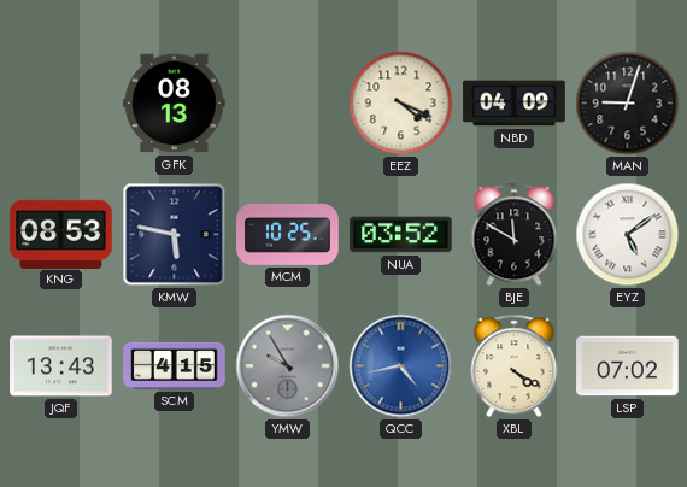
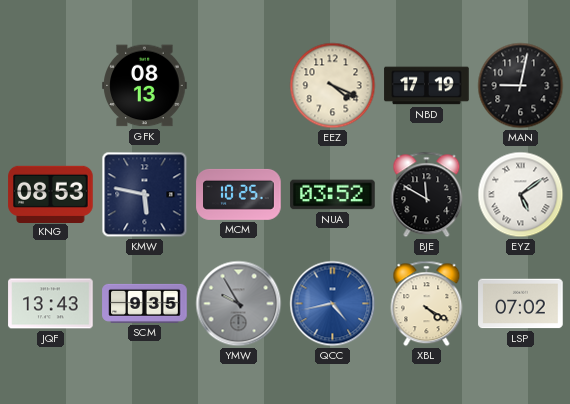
NBD: 04:09 -> 17:19
MAN: 9:03 -> 9:02
SCM: 4:15 -> 9:35
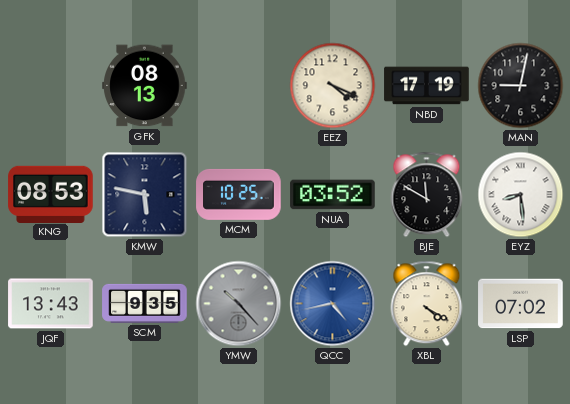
EYZ: 5:09 -> 8:29
YMW: 9:55 -> 10:23
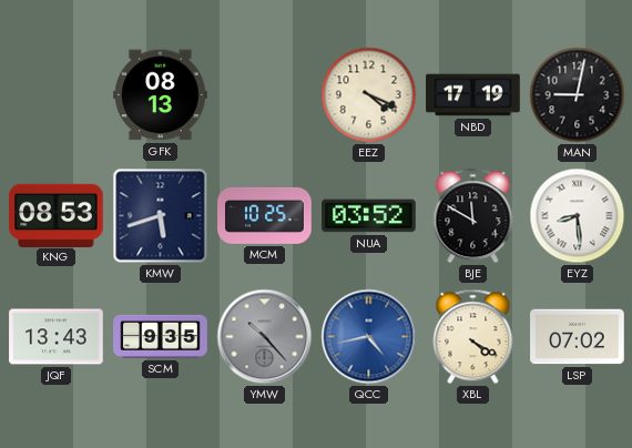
KMW: 5:47 -> 5:42
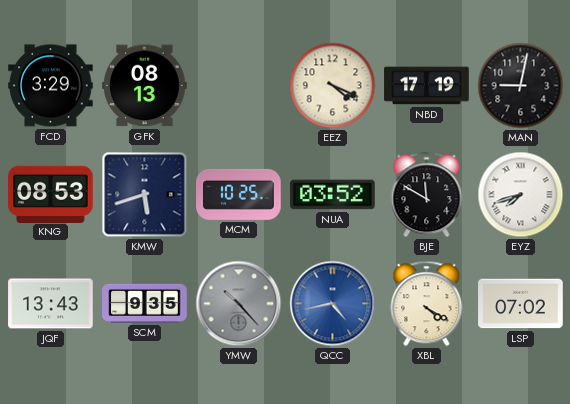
FCD: none -> 3:29
EYZ: 8:29 -> 7:42
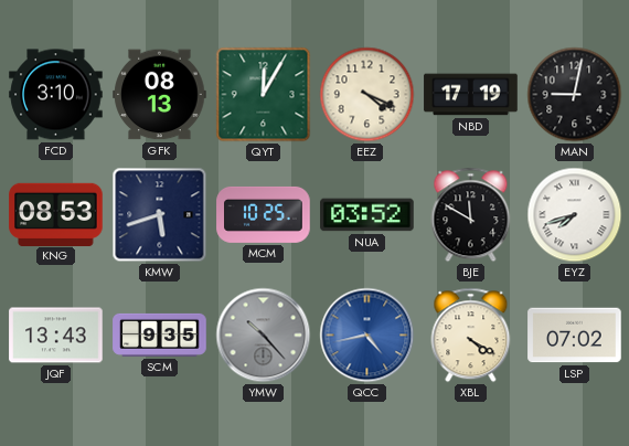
FCD: 3:29 -> 3:10
QYT: none -> 12:05
